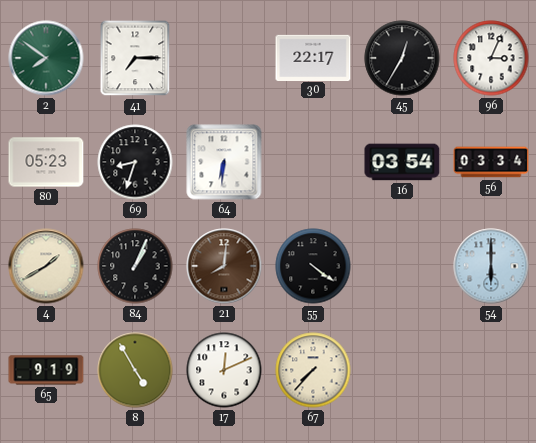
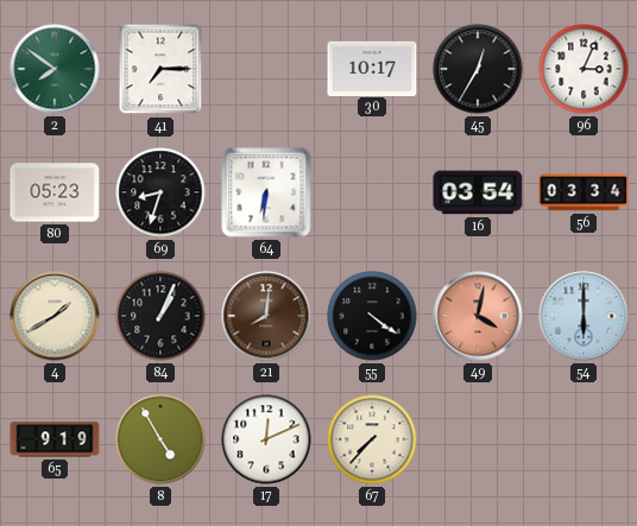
30: 22:17 -> 10:17
49: none -> 4:02
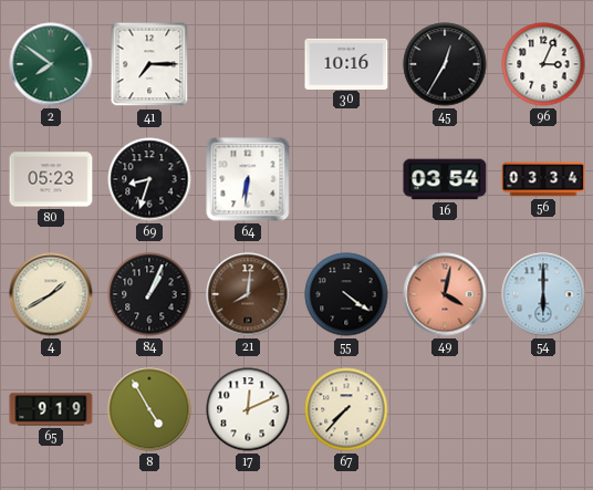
30: 10:17 -> 10:16
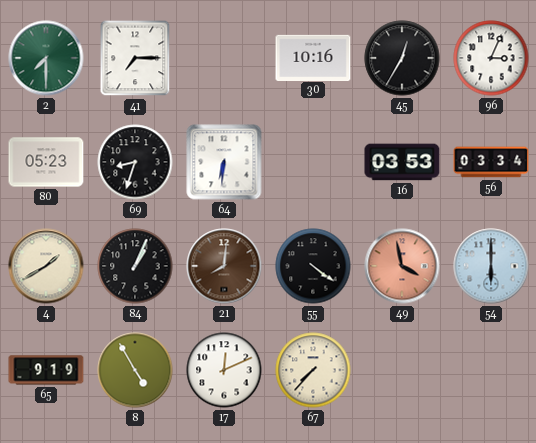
2: 7:51 -> 7:30
16: 03:54 -> 03:53
49: 4:02 -> 3:58
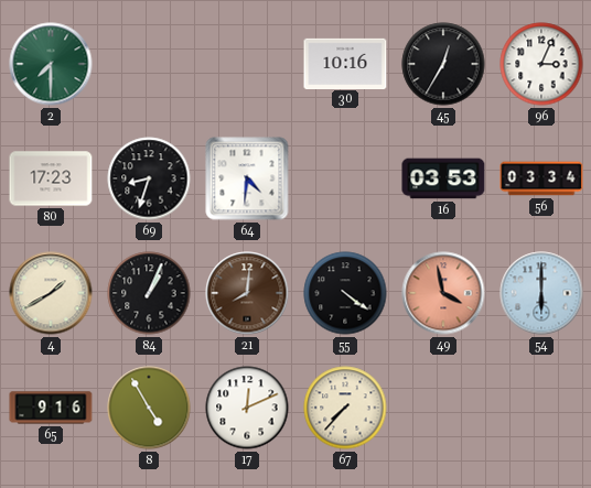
41: 7:15 -> none
80: 05:23 -> 17:23
64: 6:31 -> 4:31
65: 9:19 -> 9:16
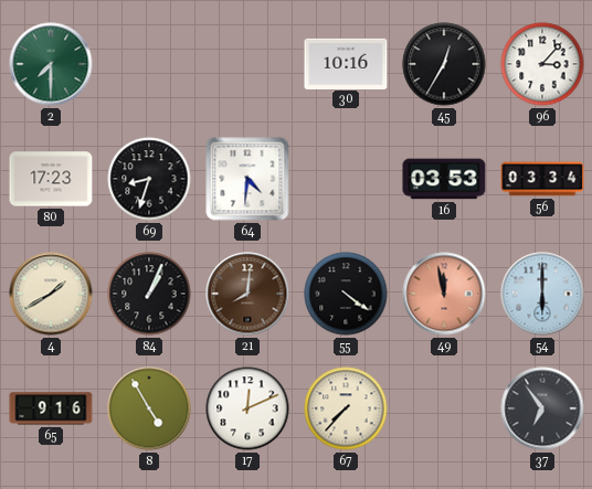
96: 3:04 -> 3:07
49: 3:58 -> 11:58
37: none -> 6:54
